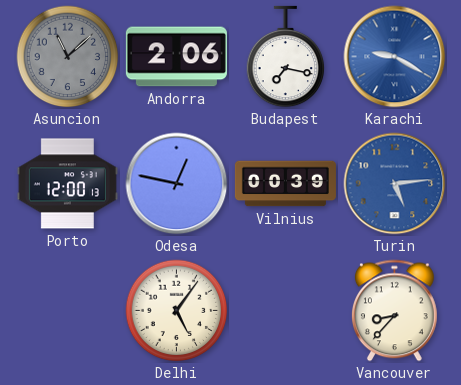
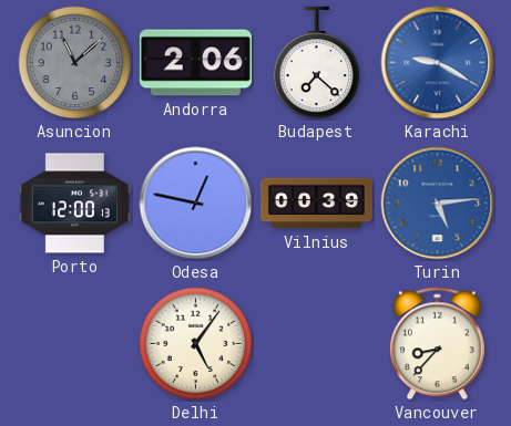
Budapest: 7:17 -> 7:22
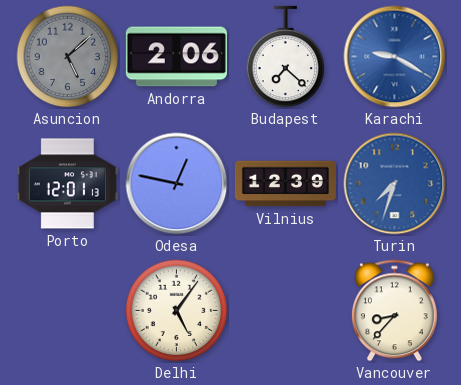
Asuncion: 11:08 -> 5:08
Porto: 12:00 -> 12:01
Vilnius: 00:39 -> 12:39
Turin: 5:14 -> 7:33
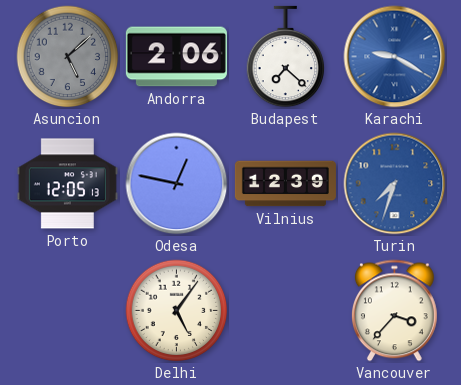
Porto: 12:01 -> 12:05
Vancouver: 8:37 -> 3:37
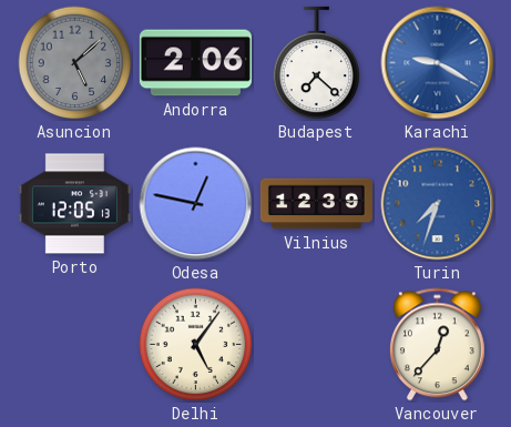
Vancouver: 3:37 -> 12:37
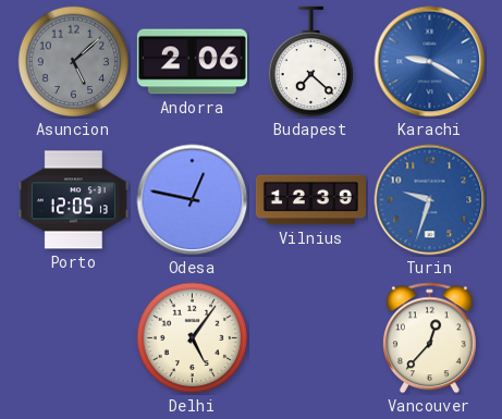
Turin: 7:33 -> 9:33
